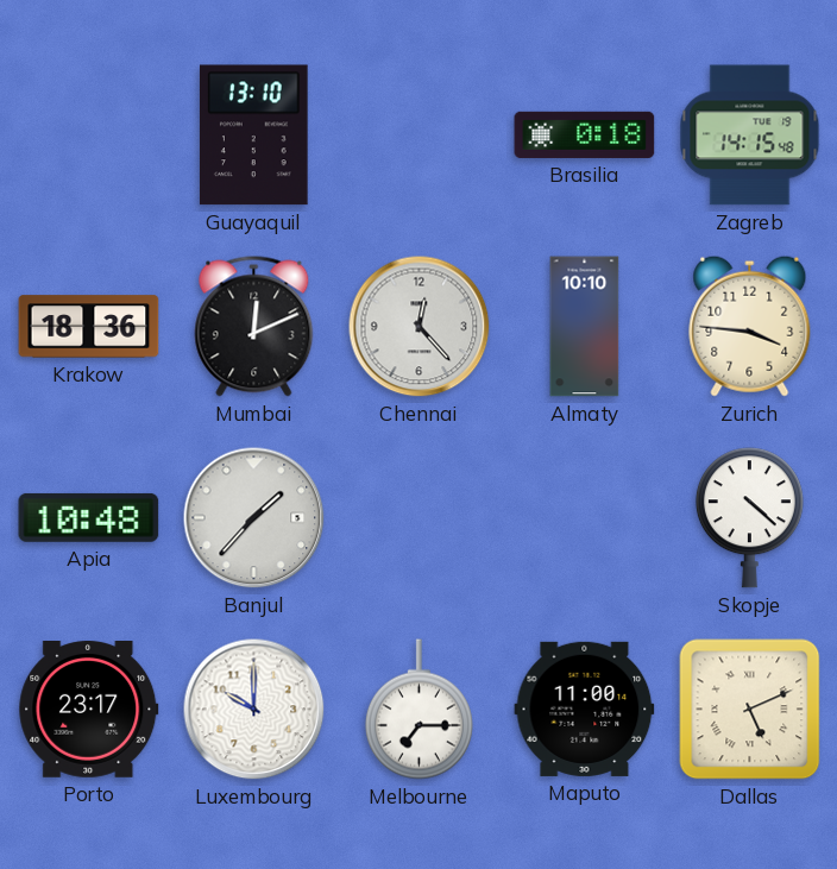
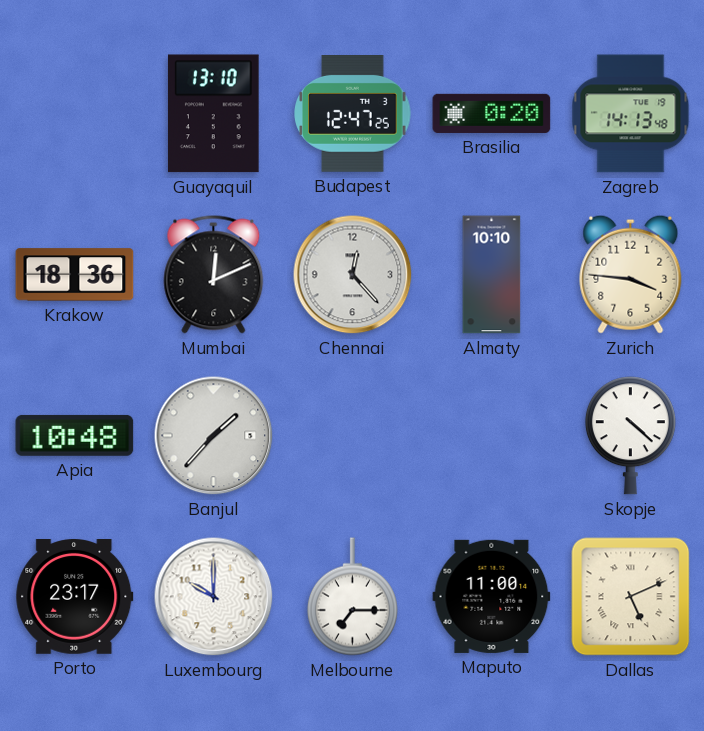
Budapest: none -> 12:47
Brasilia: 0:18 -> 0:20
Zagreb: 14:15 -> 14:13
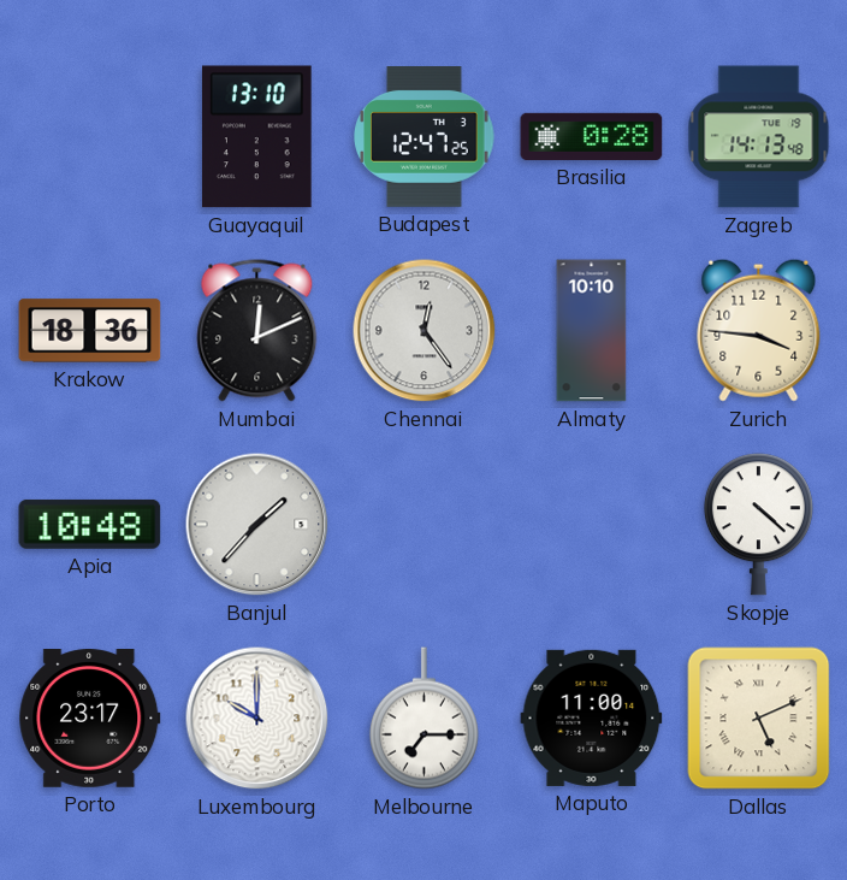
Brasilia: 0:20 -> 0:28
Chennai: 12:23 -> 12:24
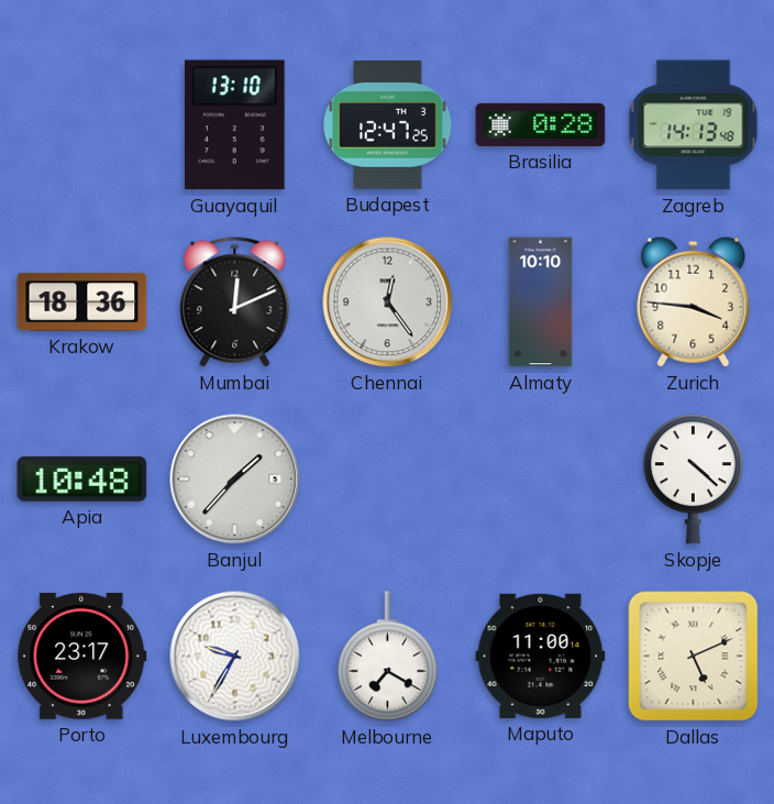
Luxembourg: 10:00 -> 9:35
Melbourne: 7:15 -> 7:20
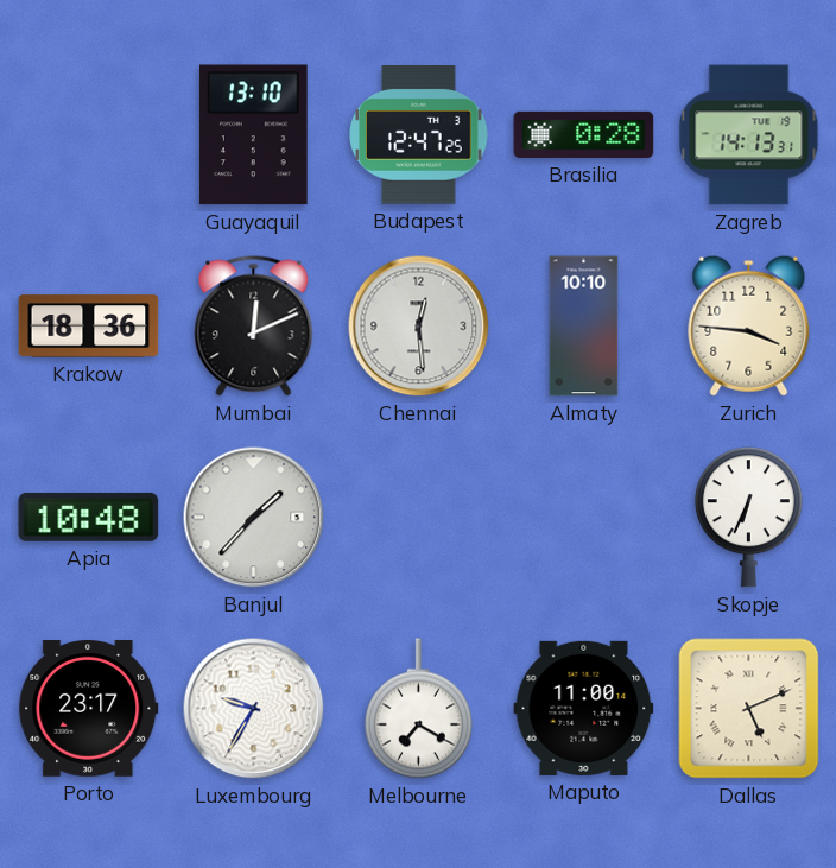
Zagreb: 14:13:48 -> 14:13:31
Chennai: 12:24 -> 12:29
Skopje: 4:22 -> 6:34
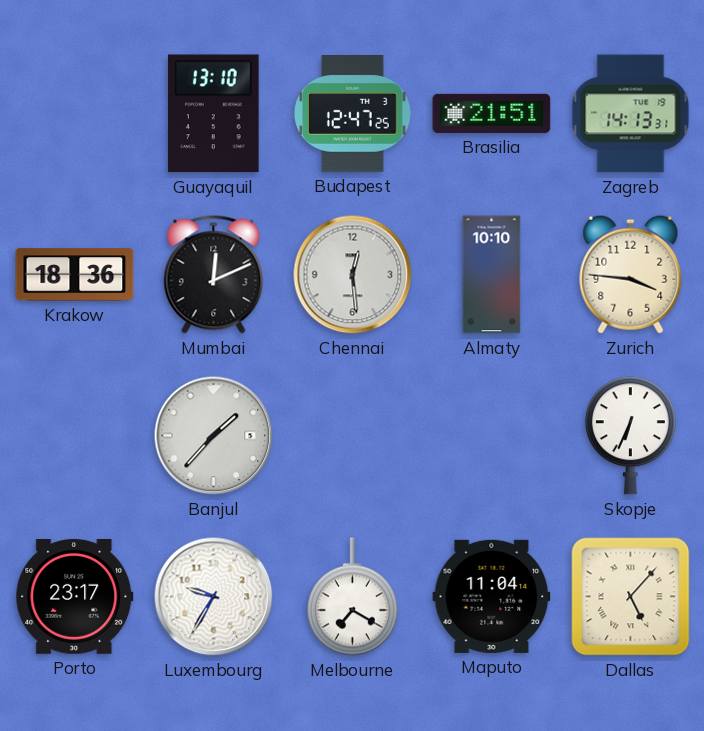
Brasilia: 0:28 -> 21:51
Apia: 10:48 -> none
Maputo: 11:00 -> 11:04
Dallas: 5:11 -> 5:07
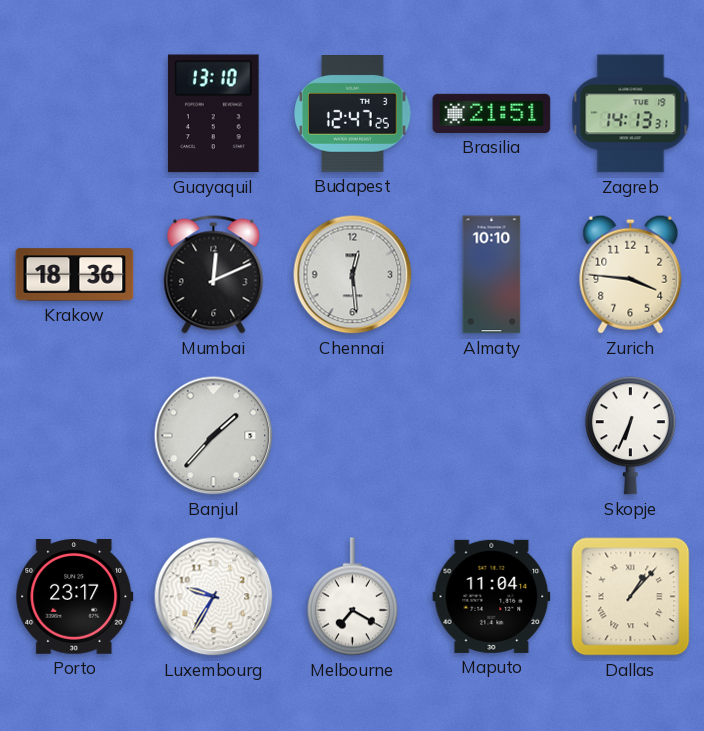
Dallas: 5:07 -> 1:07
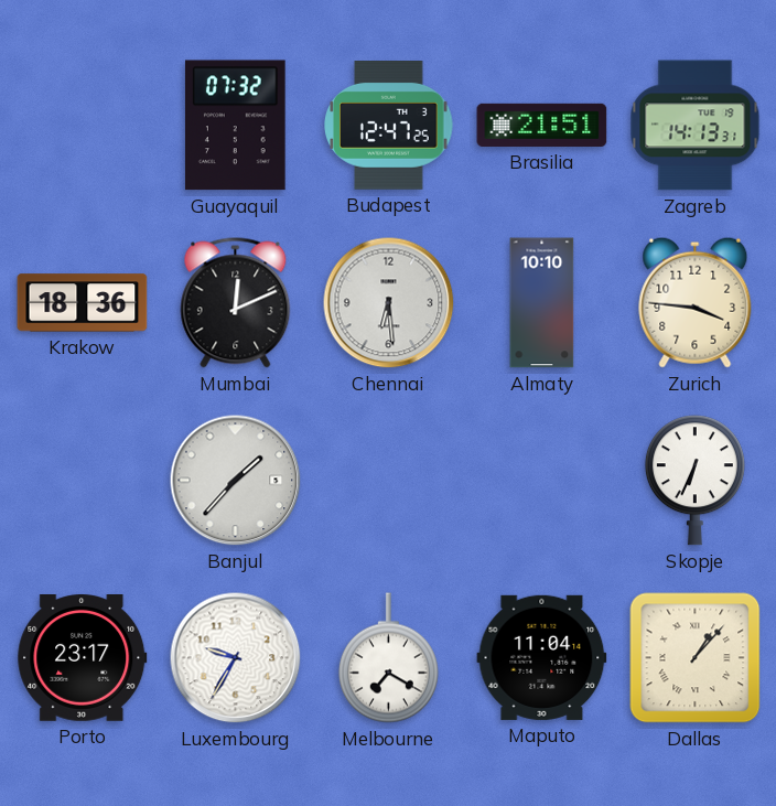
Guayaquil: 13:10 -> 07:32
Chennai: 12:29 -> 6:29
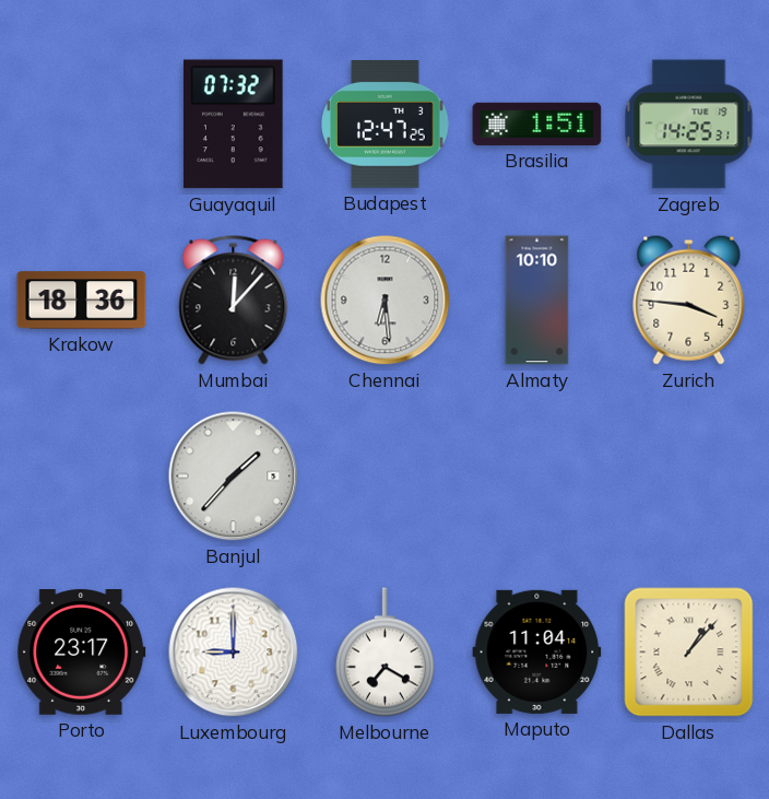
Brasilia: 21:51 -> 1:51
Zagreb: 14:13 -> 14:25
Mumbai: 12:11 -> 12:07
Skopje: 6:34 -> none
Luxembourg: 9:35 -> 9:00
